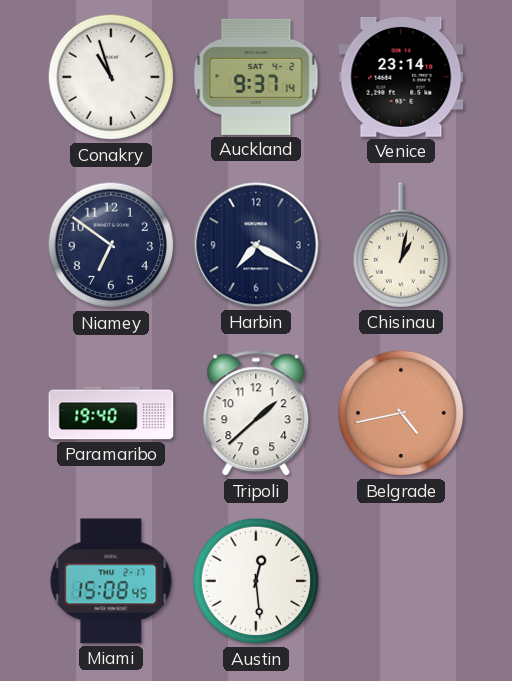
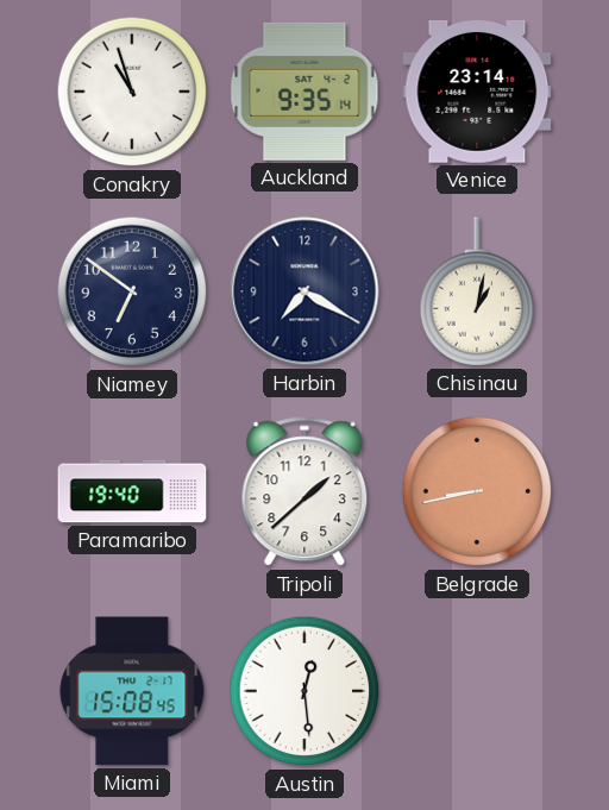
Auckland: 9:37 -> 9:35
Belgrade: 4:43 -> 8:43
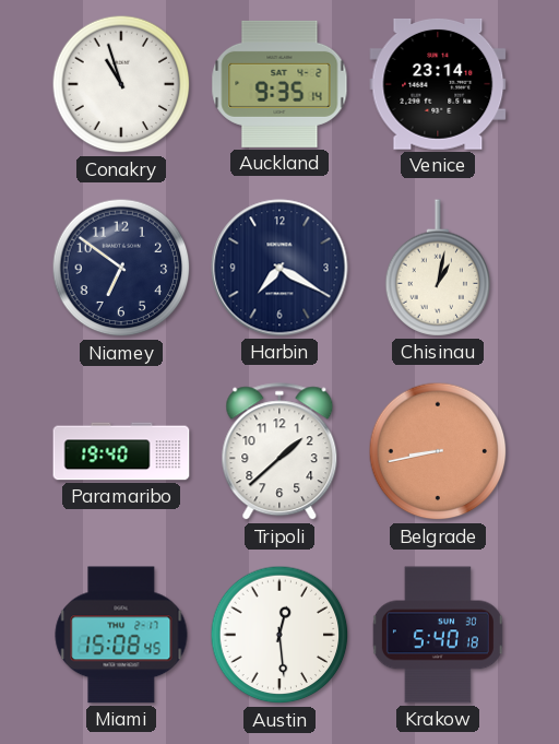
Krakow: none -> 5:40
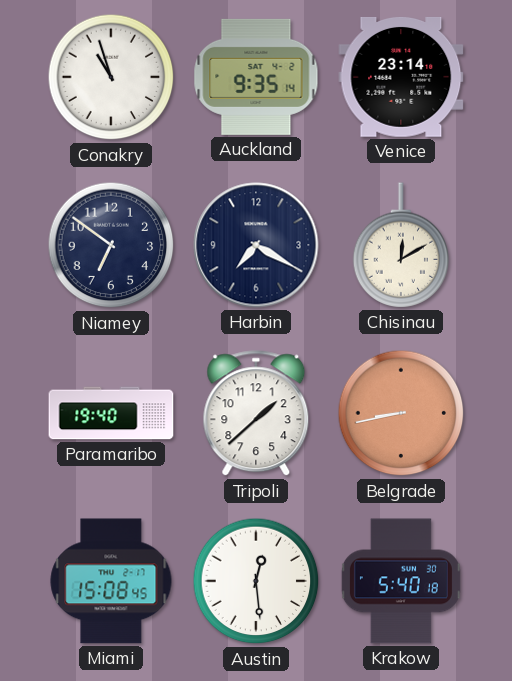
Chisinau: 1:02 -> 12:10
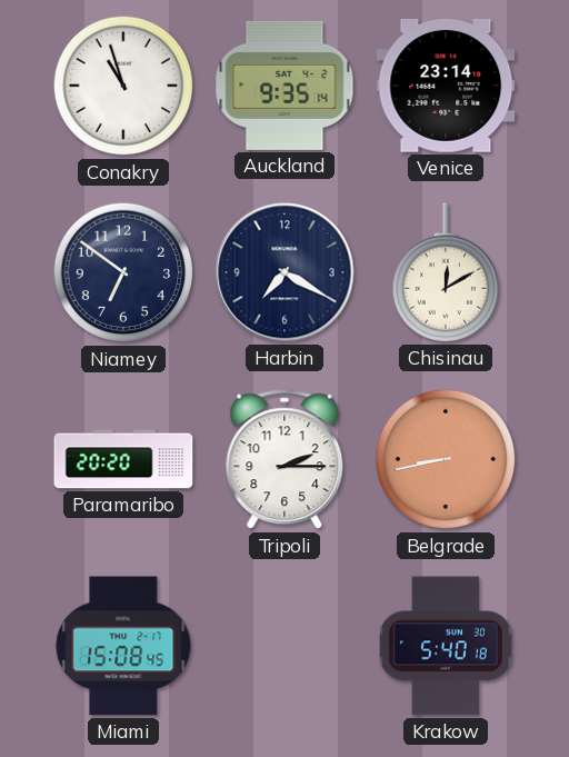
Paramaribo: 19:40 -> 20:20
Tripoli: 1:38 -> 2:15
Austin: 12:29 -> none
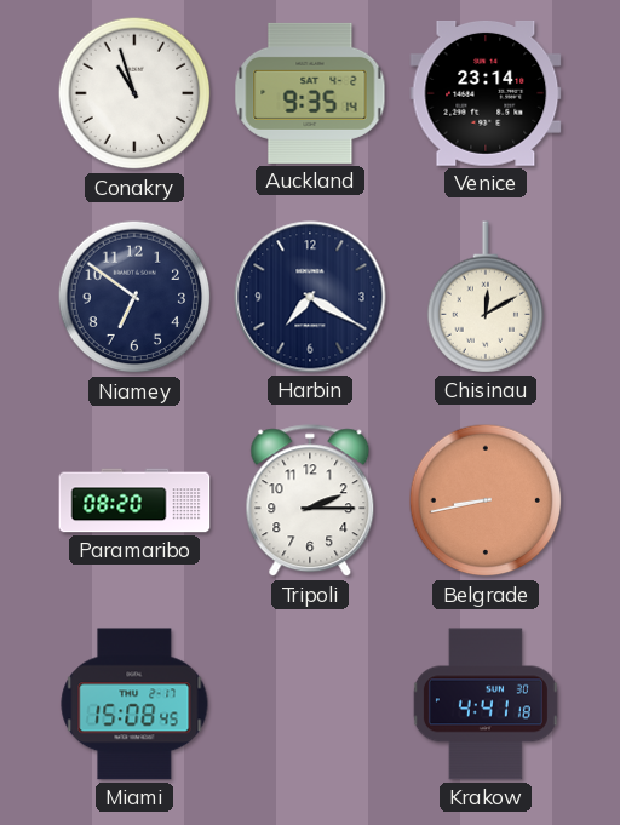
Paramaribo: 20:20 -> 08:20
Krakow: 5:40 -> 4:41
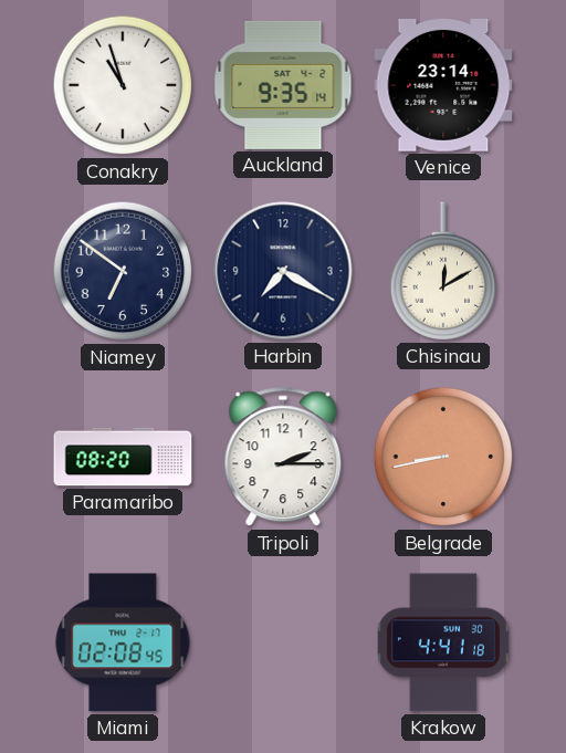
Miami: 15:08 -> 02:08
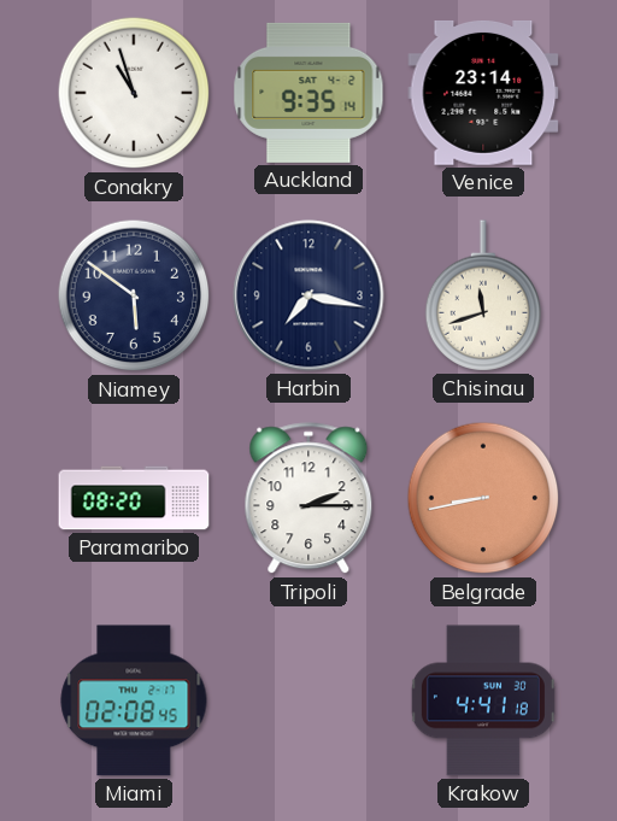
Niamey: 6:51 -> 5:51
Harbin: 7:20 -> 7:17
Chisinau: 12:10 -> 11:42
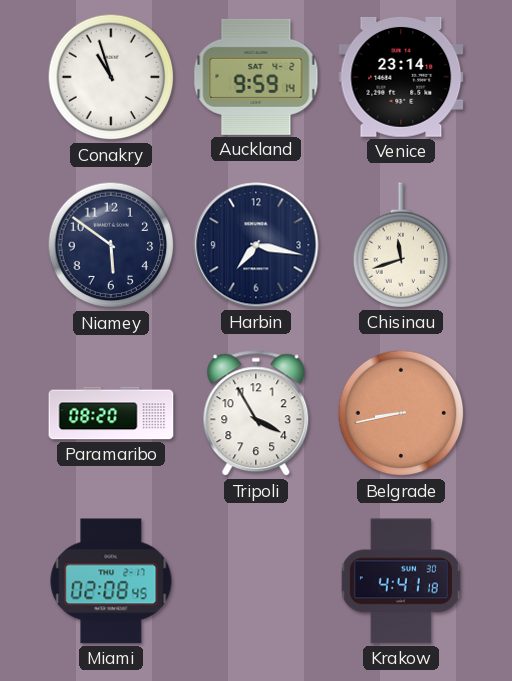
Auckland: 9:35 -> 9:59
Tripoli: 2:15 -> 3:55
